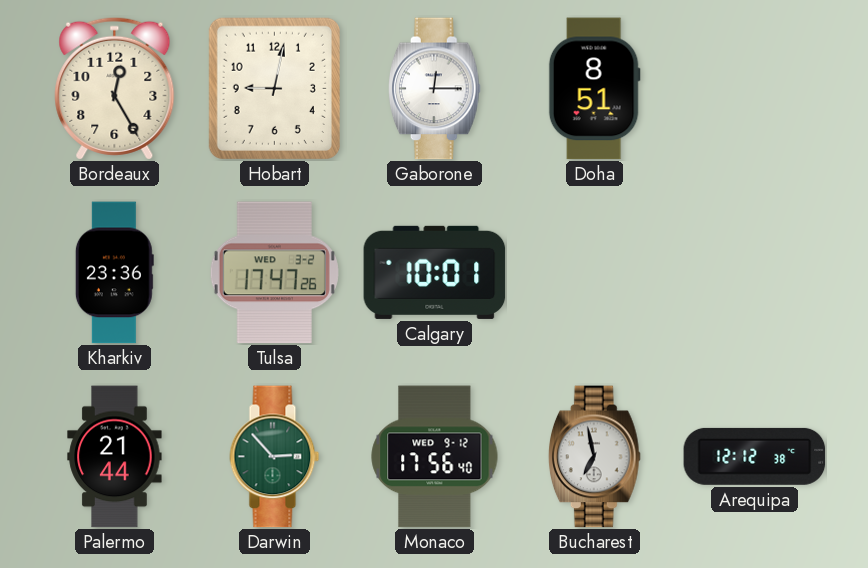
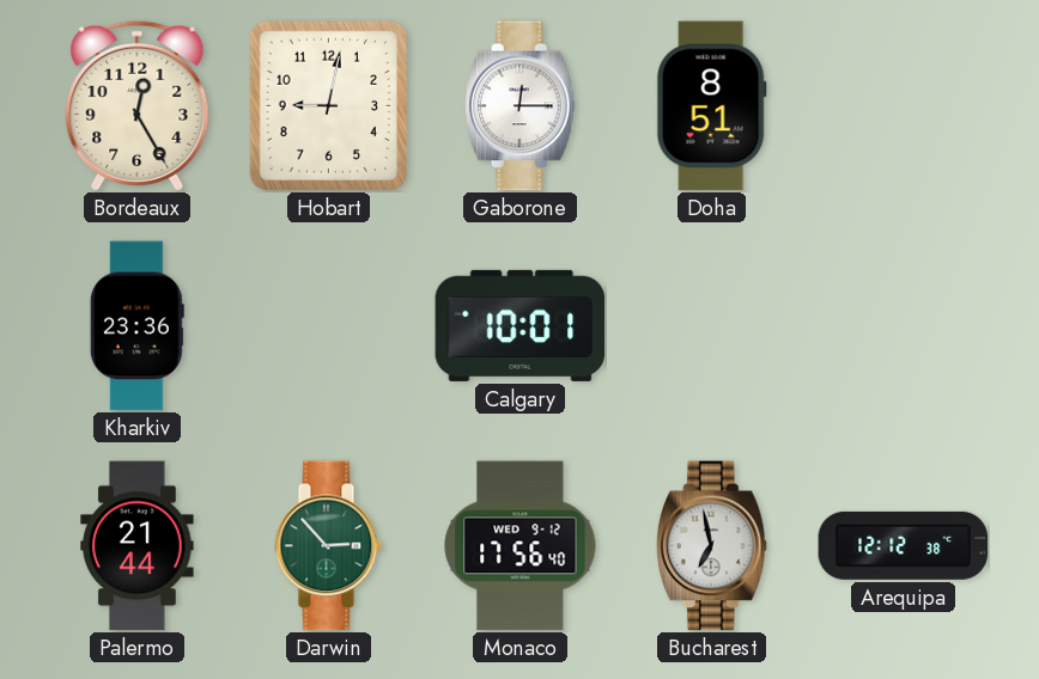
Tulsa: 17:47 -> none
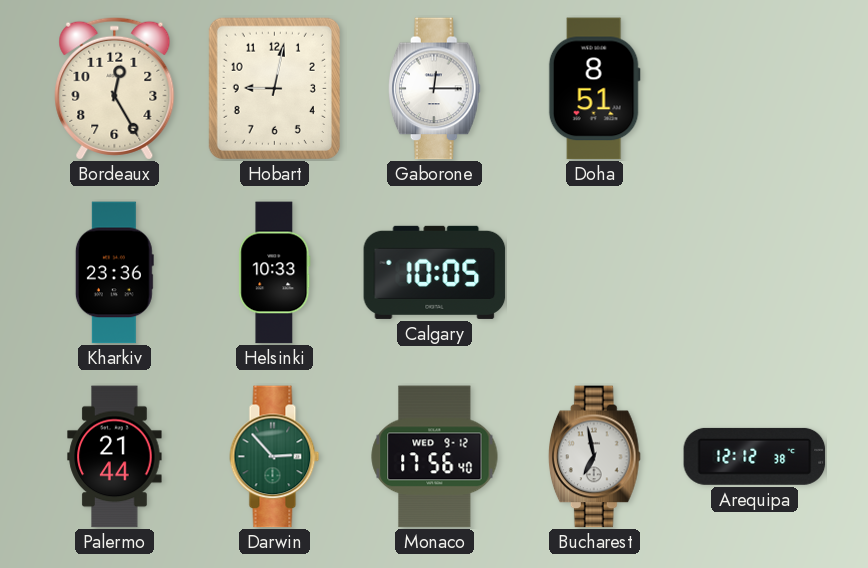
Helsinki: none -> 10:33
Calgary: 10:01 -> 10:05
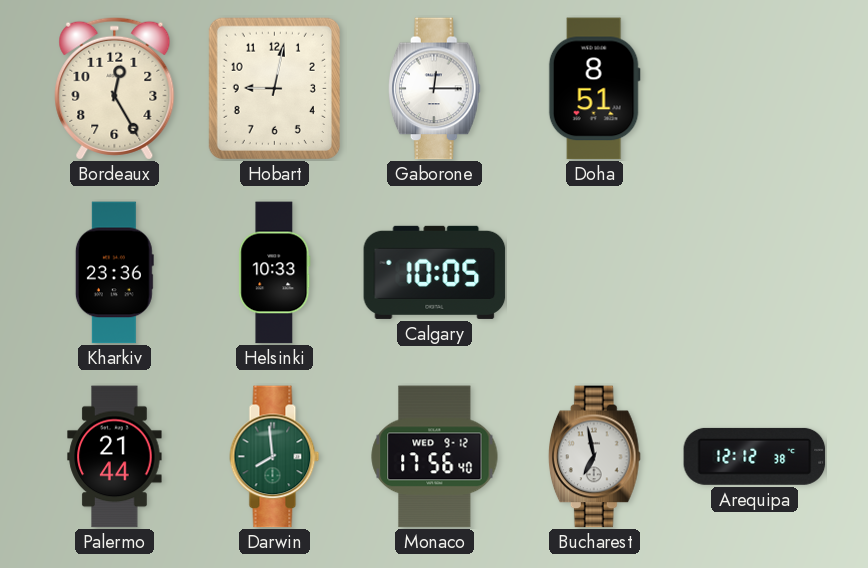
Darwin: 2:53 -> 7:59
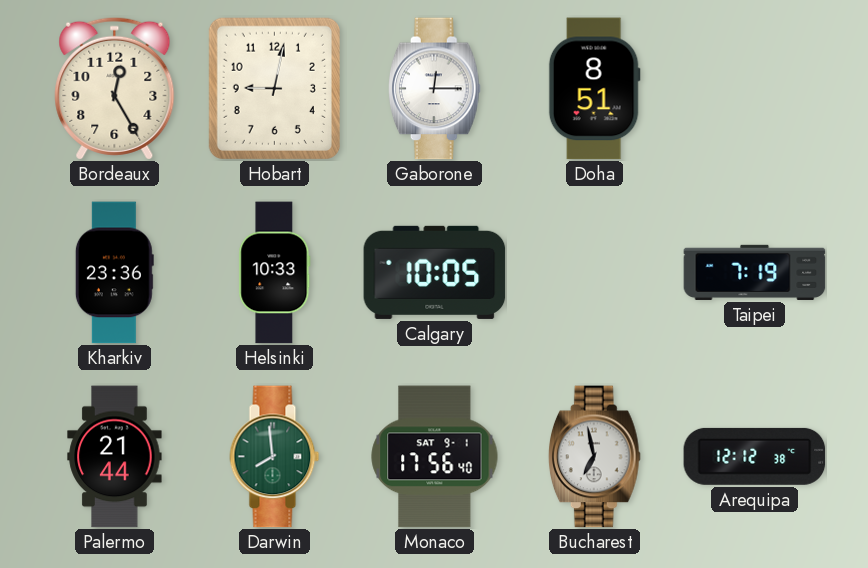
Taipei: none -> 7:19
Monaco date: WED 9-12 -> SAT 9-1
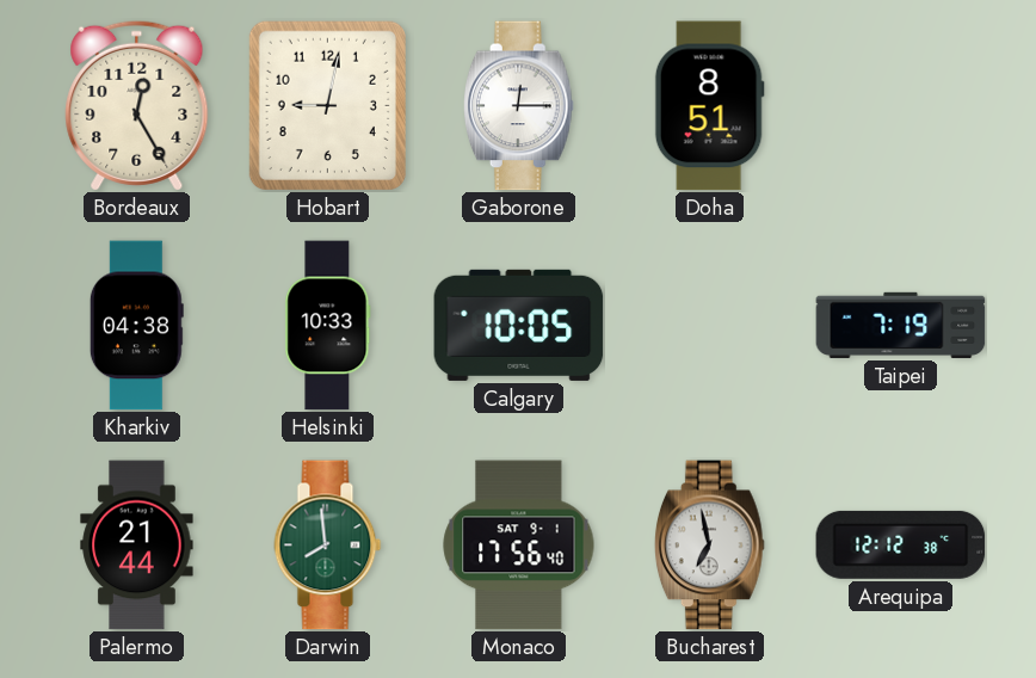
Kharkiv: 23:36 -> 04:38
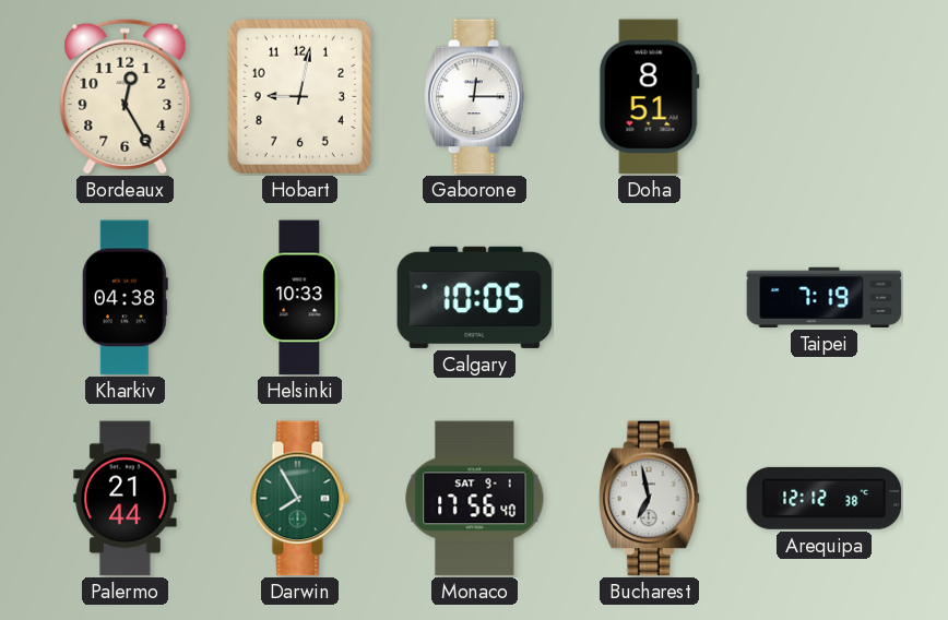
Darwin: 7:59 -> 7:55
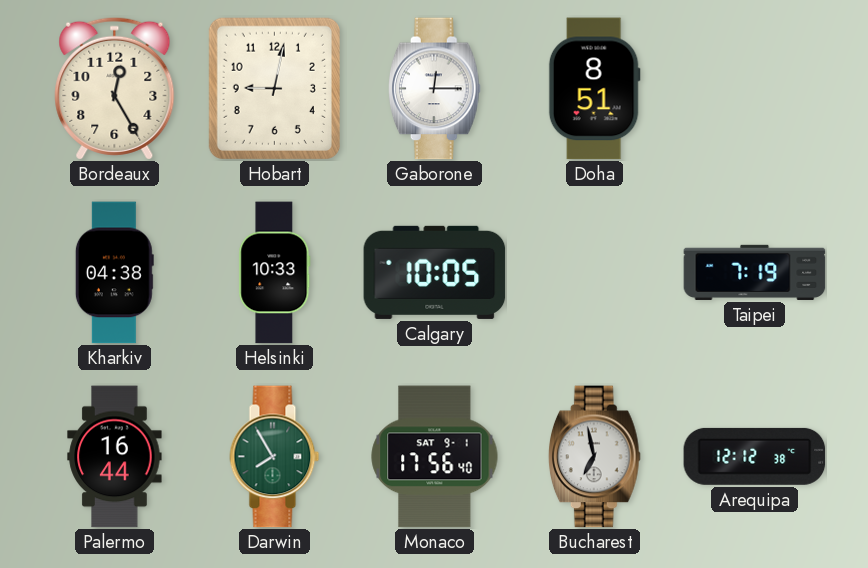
Palermo: 21:44 -> 16:44
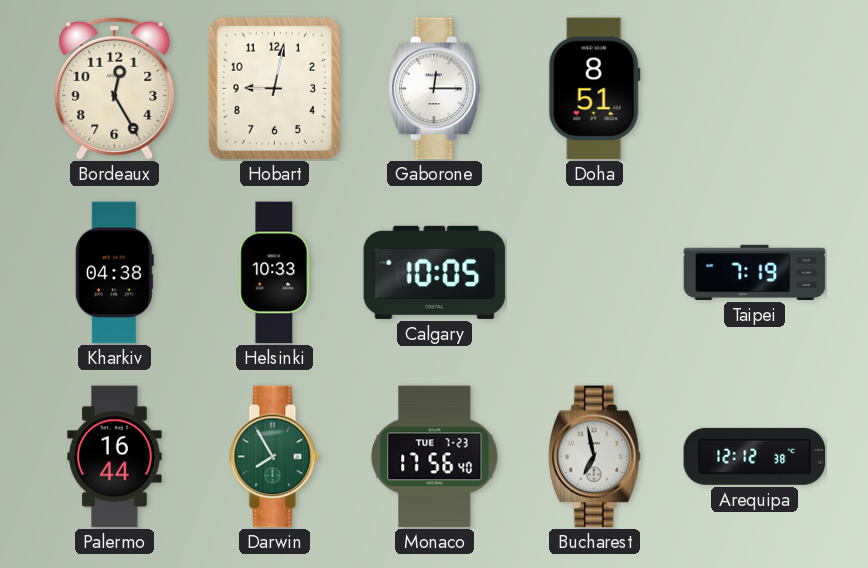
Monaco date: SAT 9-1 -> TUE 7-23
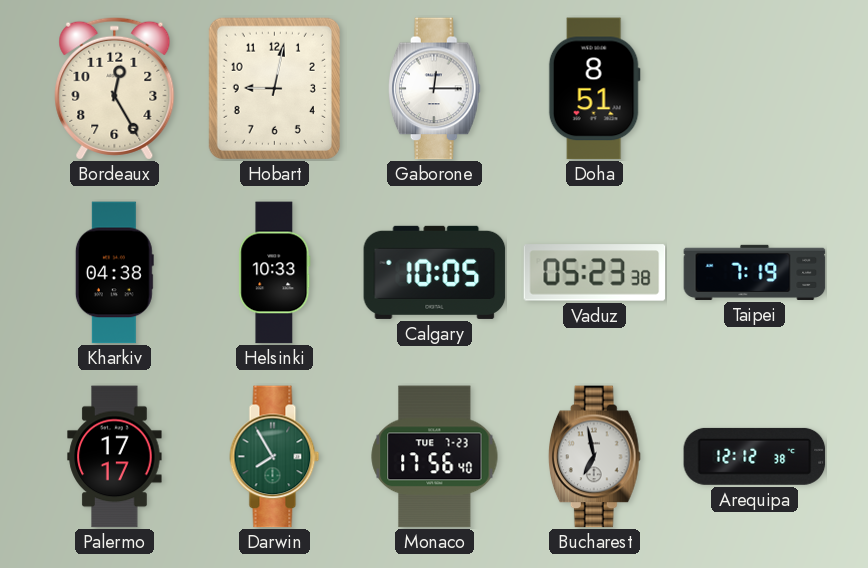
Vaduz: none -> 05:23
Palermo: 16:44 -> 17:17
